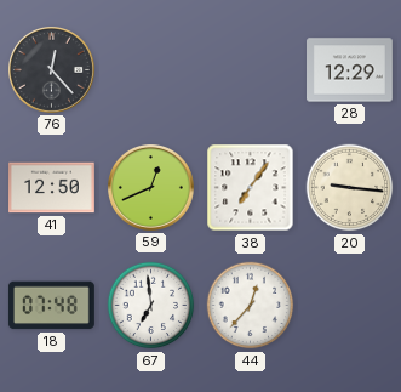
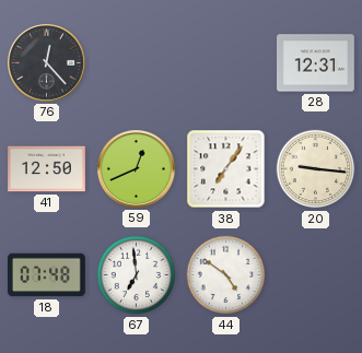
28: 12:29 -> 12:31
44: 12:37 -> 4:51
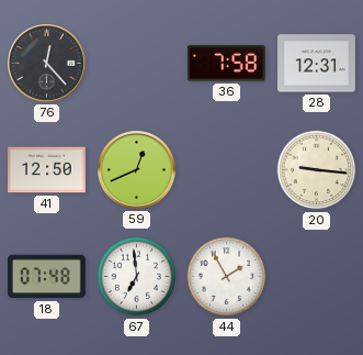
36: none -> 7:58
38: 7:06 -> none
44: 4:51 -> 1:55
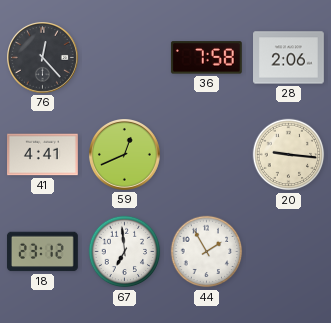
28: 12:31 -> 2:06
41: 12:50 -> 4:41
18: 07:48 -> 23:12
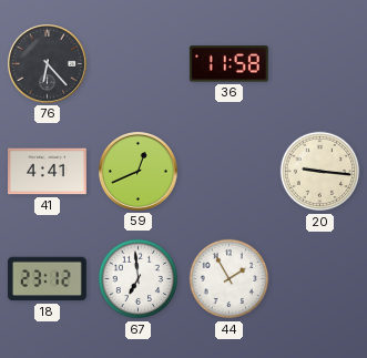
76: 12:23 -> 6:23
36: 7:58 -> 11:58
28: 2:06 -> none
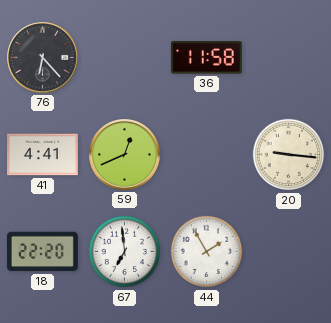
18: 23:12 -> 22:20
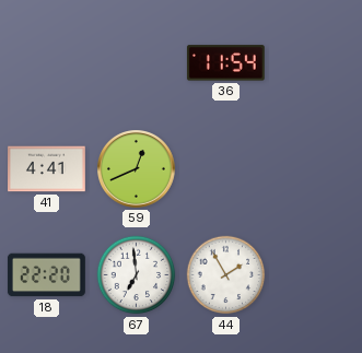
76: 6:23 -> none
36: 11:58 -> 11:54
20: 9:16 -> none
